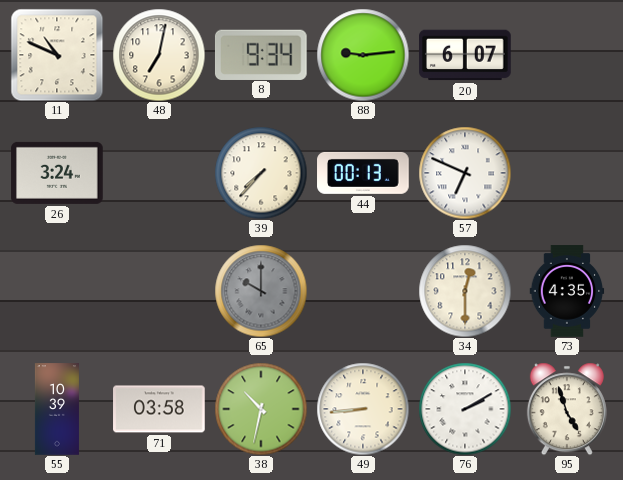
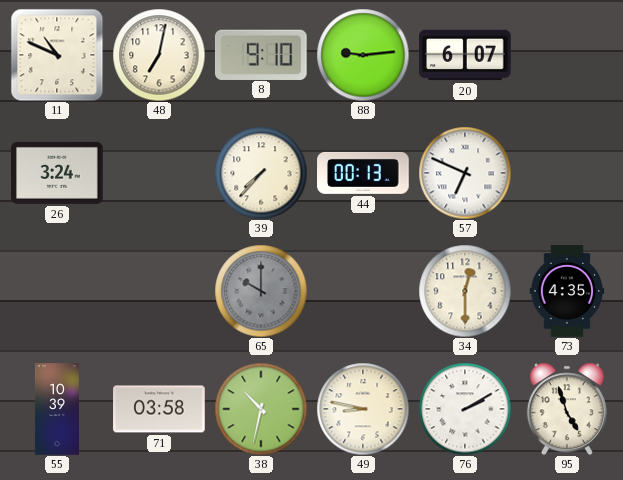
8: 9:34 -> 9:10
49: 8:44 -> 8:47
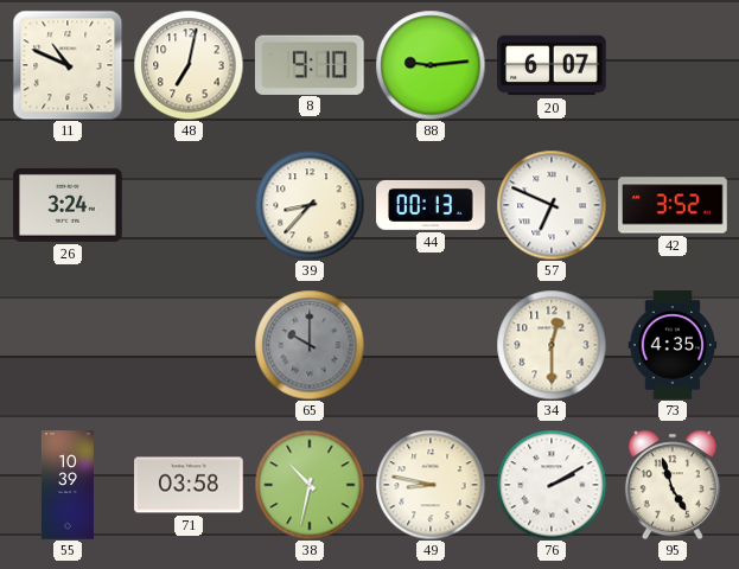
39: 7:37 -> 8:37
42: none -> 3:52
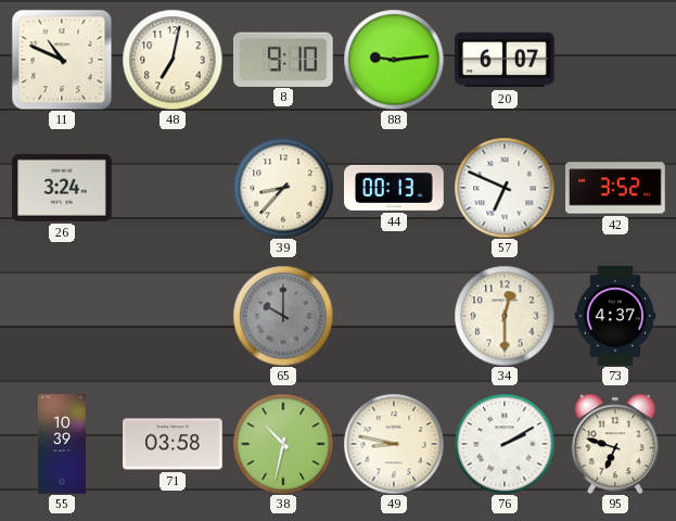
73: 4:35 -> 4:37
95: 4:57 -> 6:48
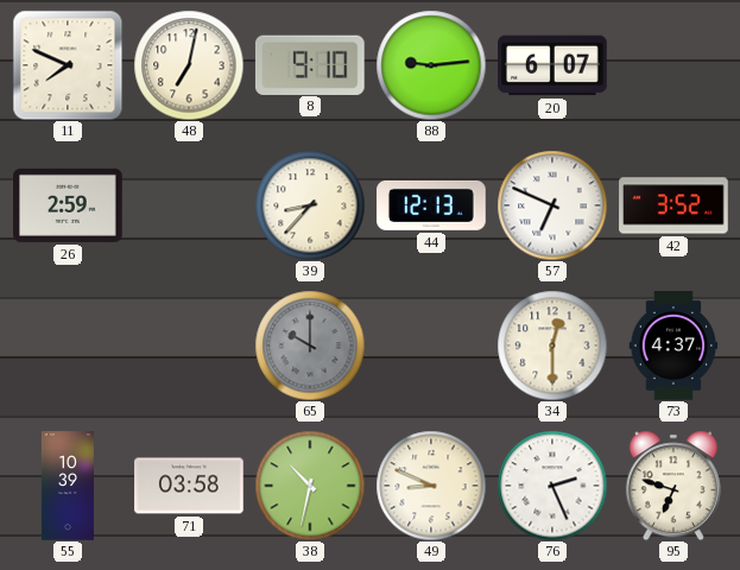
11: 10:49 -> 7:49
26: 3:24 -> 2:59
44: 00:13 -> 12:13
49: 8:47 -> 8:49
76: 2:10 -> 2:26
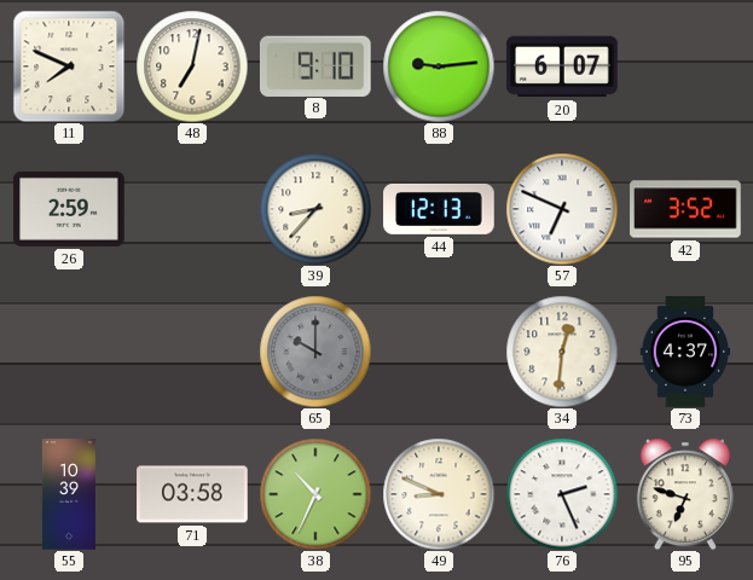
34: 12:30 -> 12:31
38: 10:32 -> 10:34
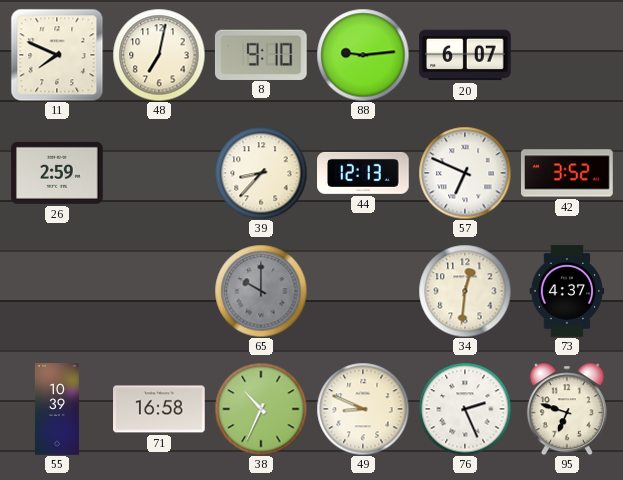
71: 03:58 -> 16:58
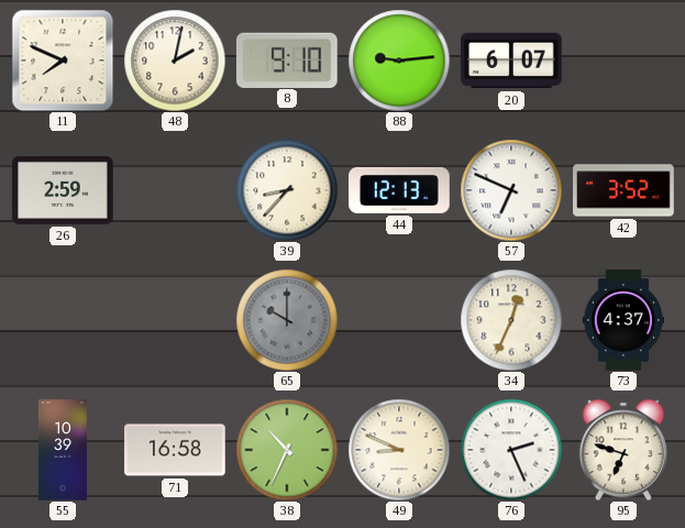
48: 7:02 -> 2:02
34: 12:31 -> 12:34
